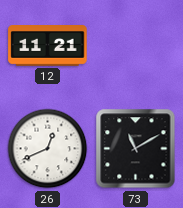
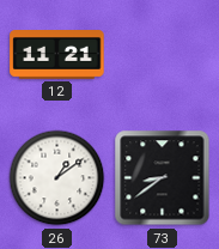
26: 12:41 -> 1:09
73: 11:10 -> 8:39
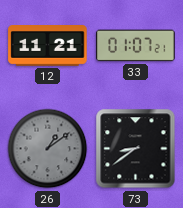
33: none -> 01:07
26 dial: white -> grey
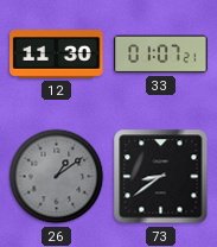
12: 11:21 -> 11:30
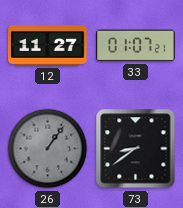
12: 11:30 -> 11:27
26: 1:09 -> 1:06
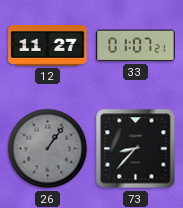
73: 8:39 -> 8:37
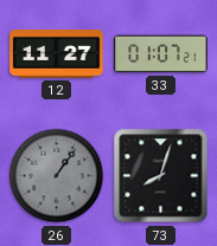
73: 8:37 -> 8:03
